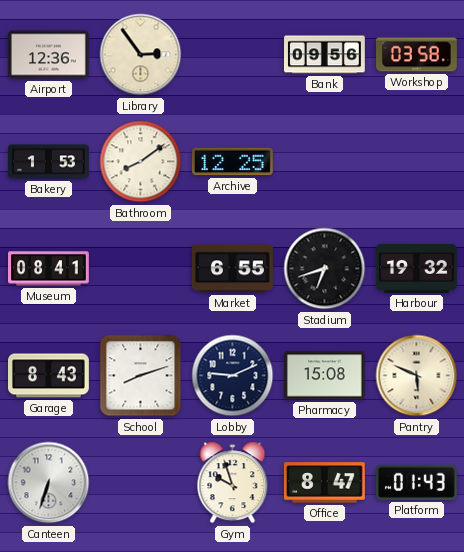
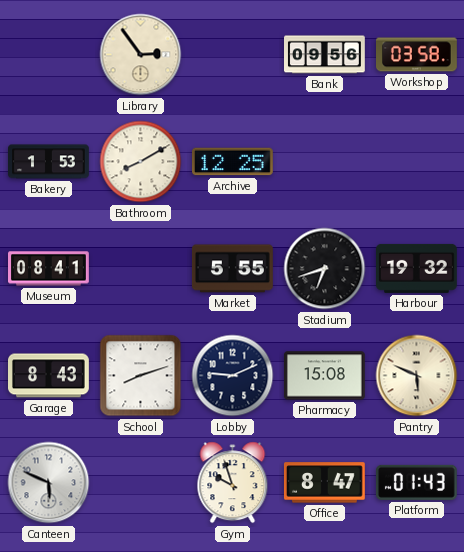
Airport: 12:36 -> none
Bathroom: 8:09 -> 8:10
Market: 6:55 -> 5:55
Canteen: 6:33 -> 5:49
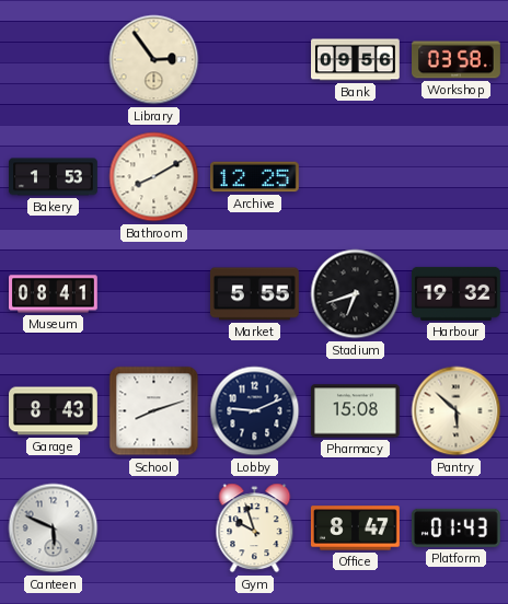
Pantry: 5:49 -> 5:52
